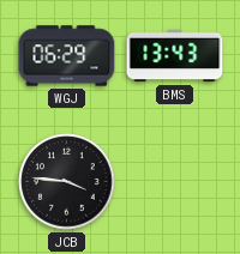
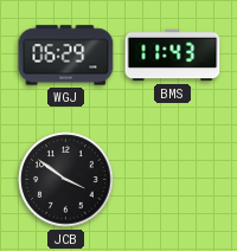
BMS: 13:43 -> 11:43
JCB: 3:46 -> 3:51
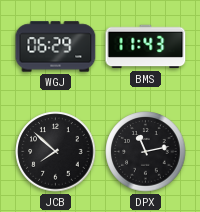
JCB: 3:51 -> 7:52
DPX: none -> 11:13
